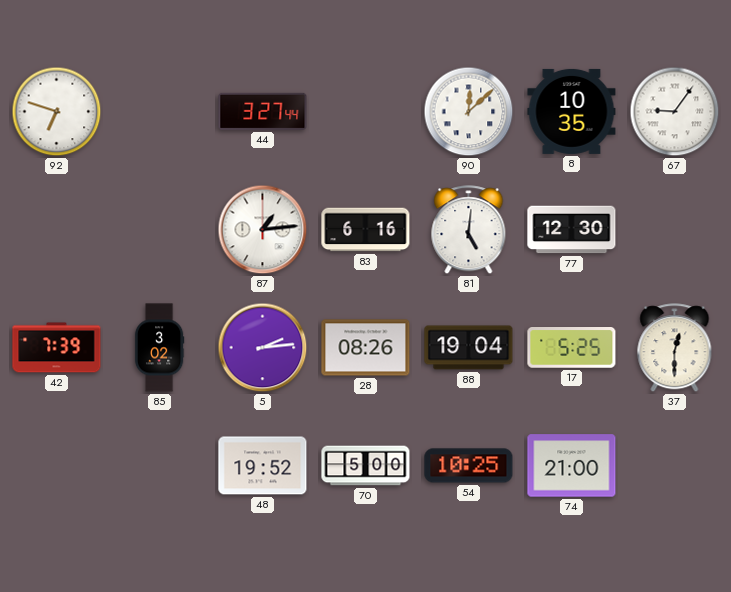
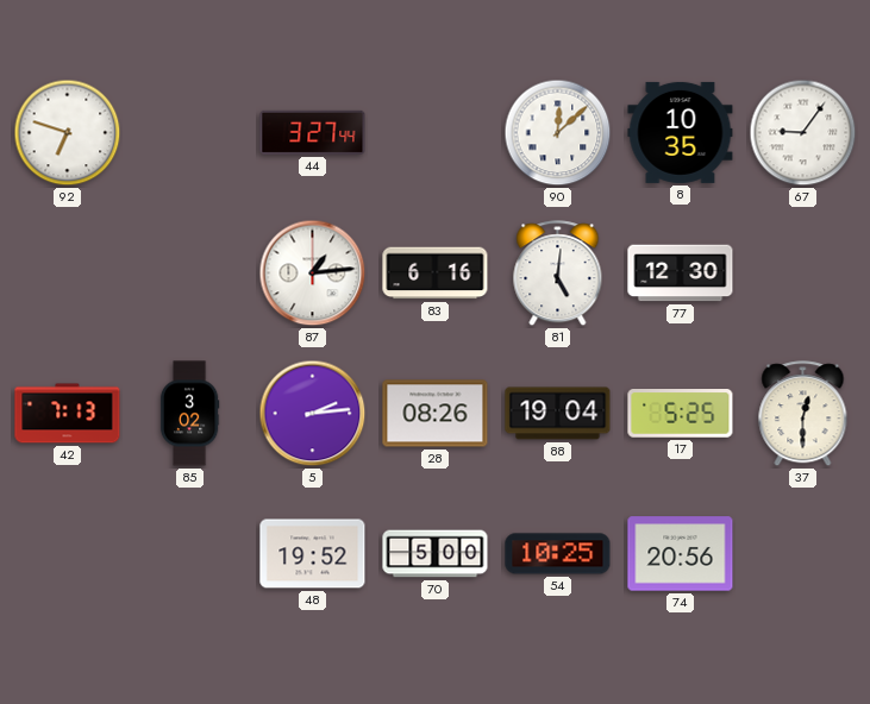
42: 7:39 -> 7:13
74: 21:00 -> 20:56
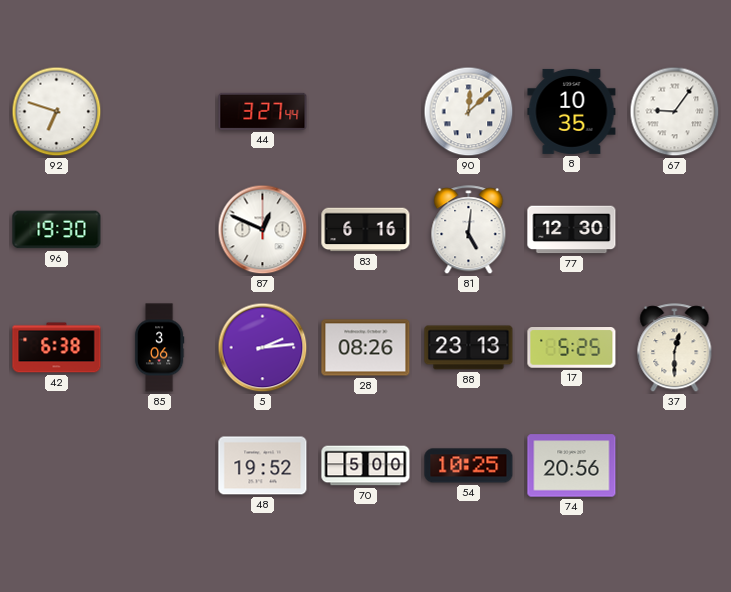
96: none -> 19:30
87: 1:14 -> 12:49
42: 7:13 -> 6:38
85: 3:02 -> 3:06
88: 19:04 -> 23:13
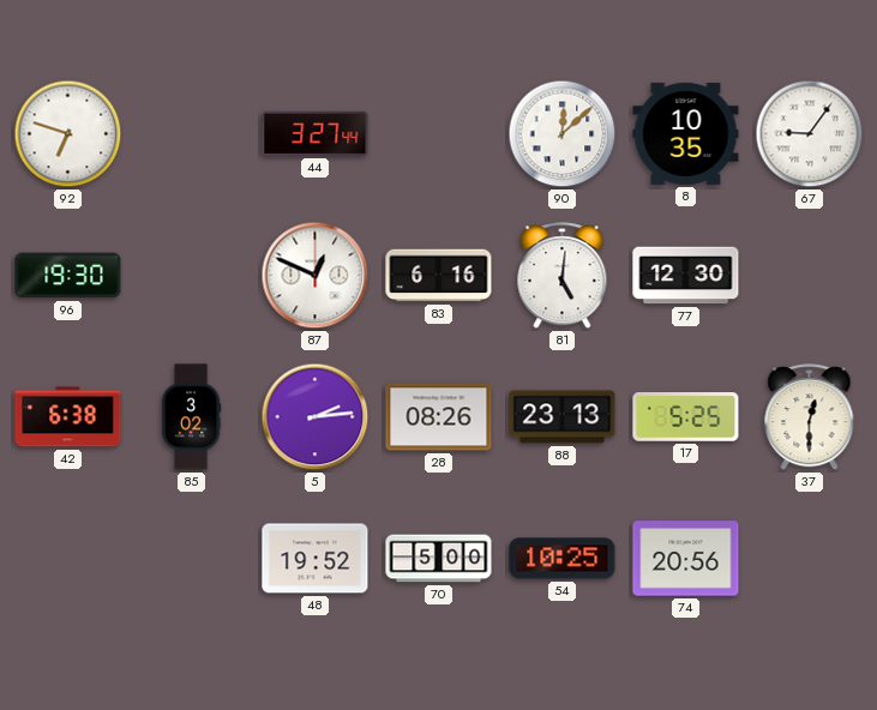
85: 3:06 -> 3:02
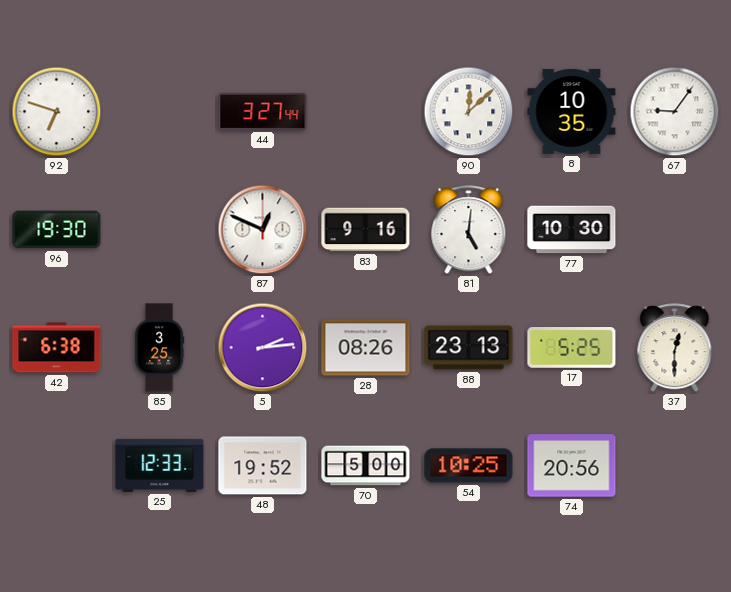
83: 6:16 -> 9:16
77: 12:30 -> 10:30
85: 3:02 -> 3:25
25: none -> 12:33
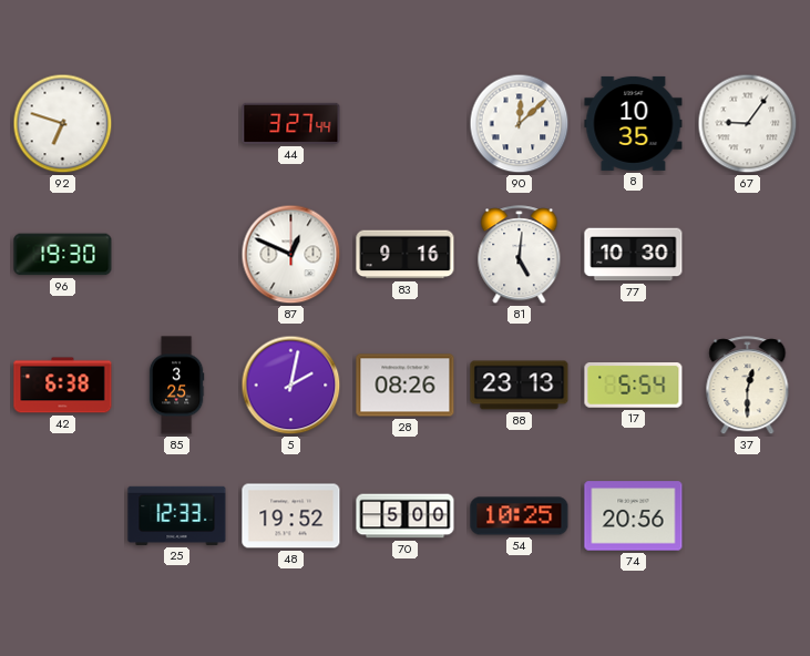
5: 2:14 -> 2:02
17: 5:25 -> 5:54
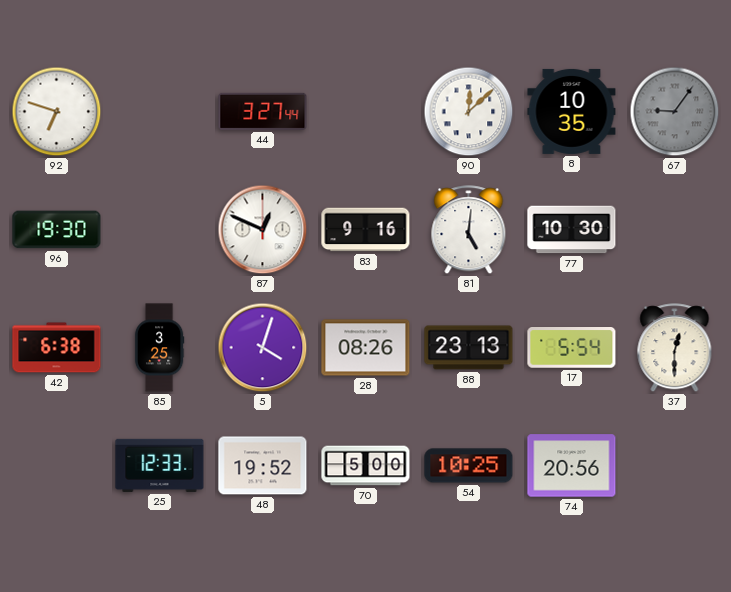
67 dial: white -> grey
5: 2:02 -> 4:03
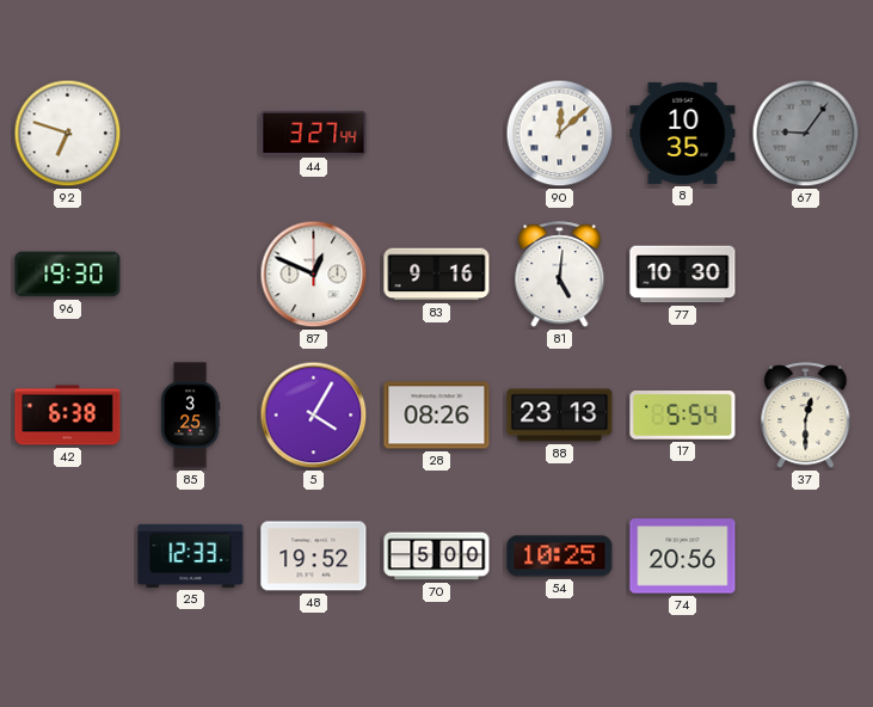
5: 4:03 -> 4:05
